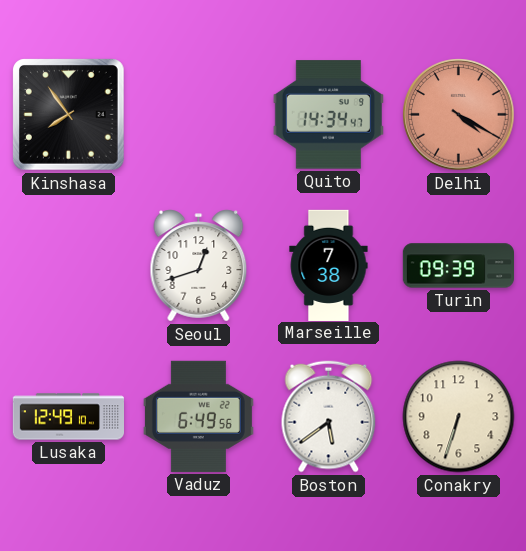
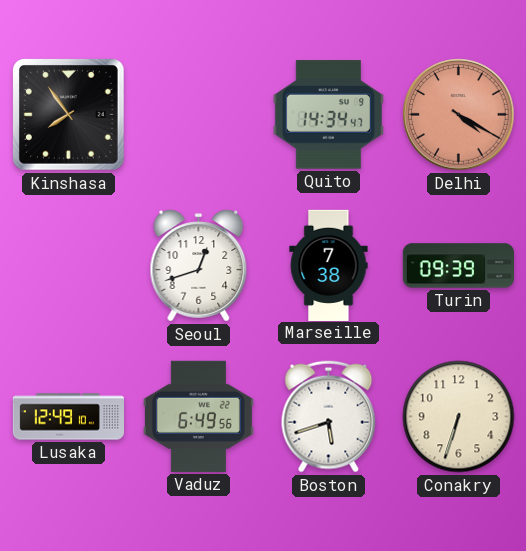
Boston: 5:39 -> 5:42
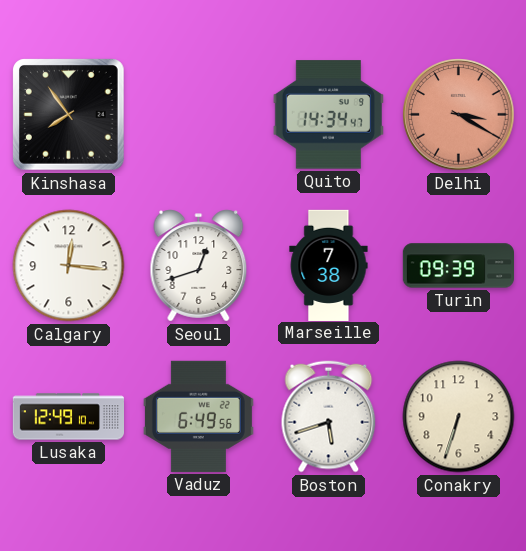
Delhi: 4:20 -> 3:20
Calgary: none -> 12:16
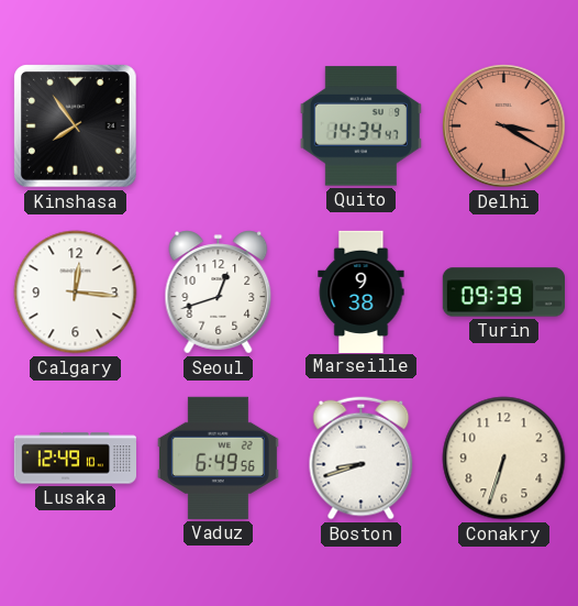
Marseille: 7:38 -> 9:38
Boston: 5:42 -> 8:42
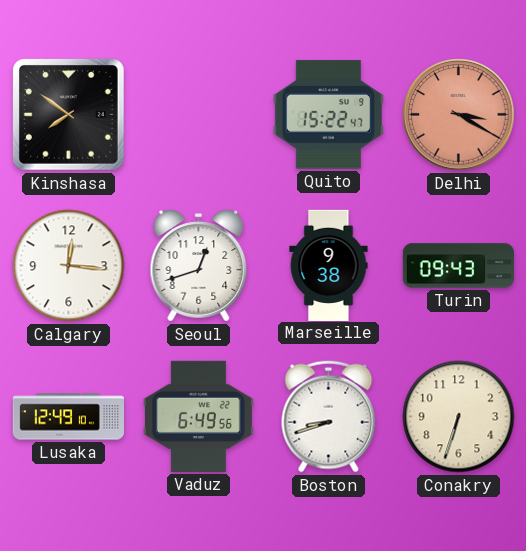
Kinshasa: 7:54 -> 7:51
Quito: 14:34 -> 15:22
Turin: 09:39 -> 09:43
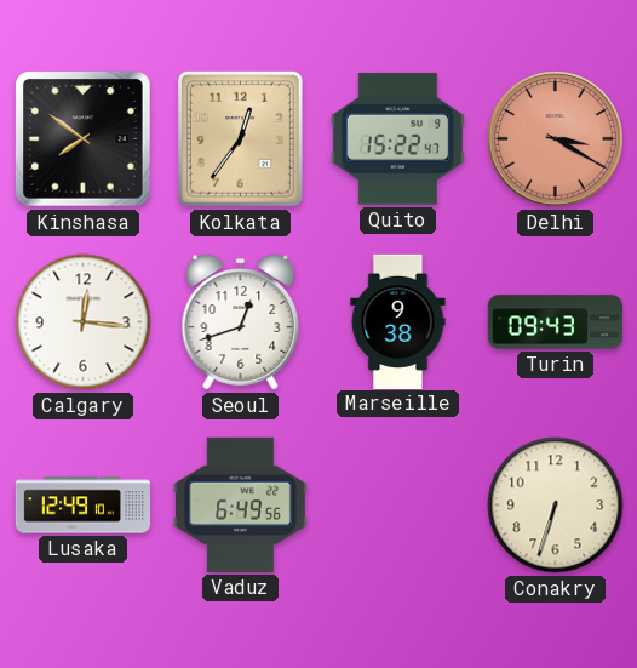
Kolkata: none -> 12:36
Boston: 8:42 -> none
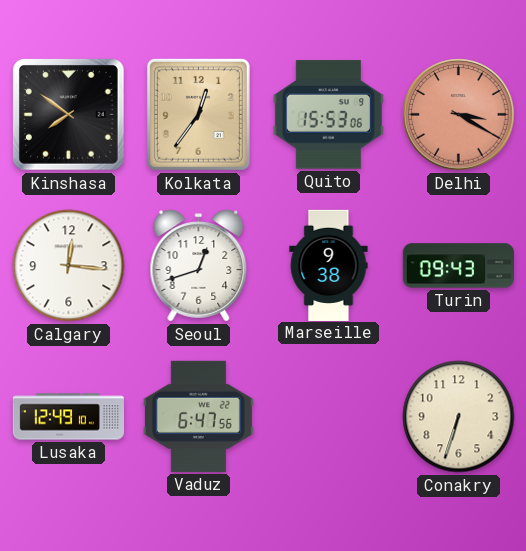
Quito: 15:22 -> 15:53
Vaduz: 6:49 -> 6:47
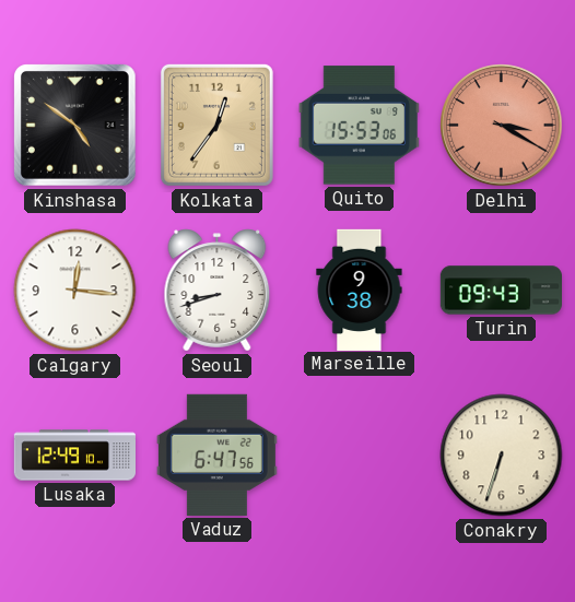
Kinshasa: 7:51 -> 4:51
Seoul: 12:42 -> 8:42
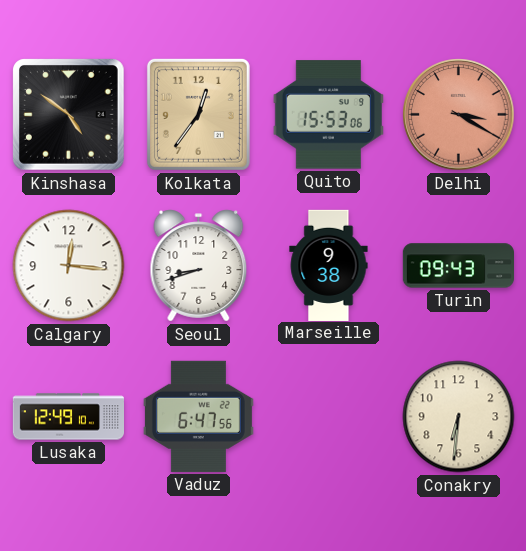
Conakry: 6:33 -> 6:31
